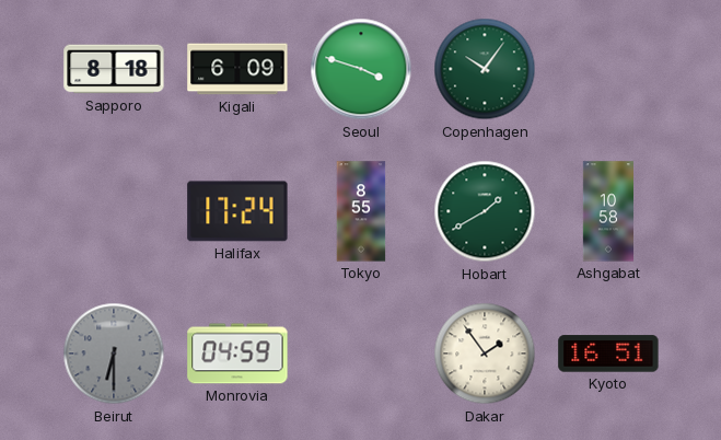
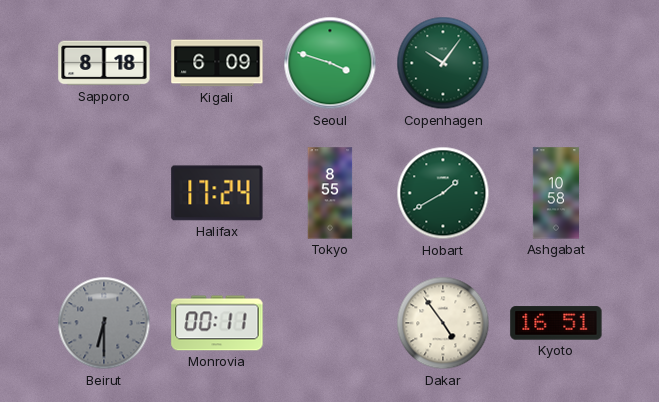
Monrovia: 04:59 -> 00:11
Dakar: 1:54 -> 4:54
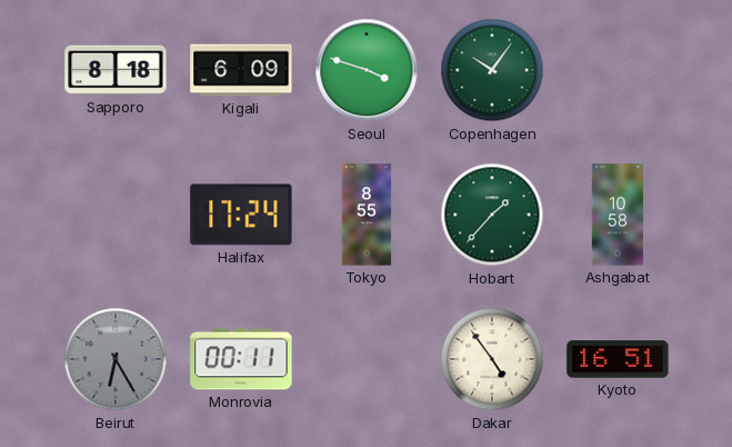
Hobart: 1:40 -> 1:37
Beirut: 6:30 -> 6:25
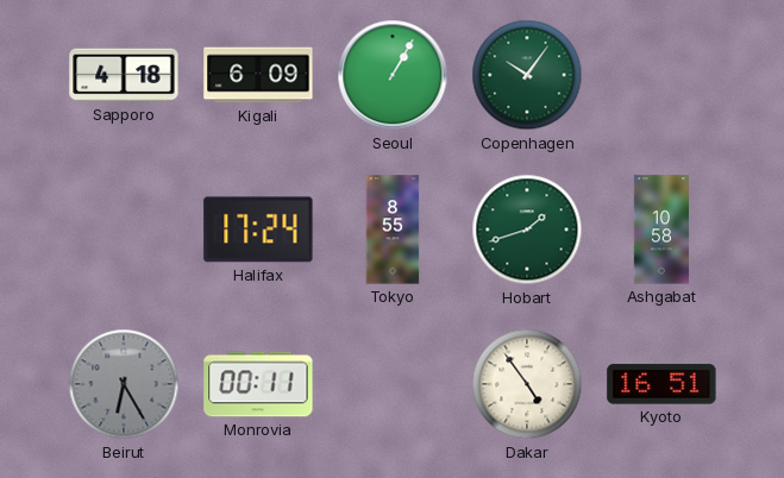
Sapporo: 8:18 -> 4:18
Seoul: 3:48 -> 1:05
Hobart: 1:37 -> 1:42
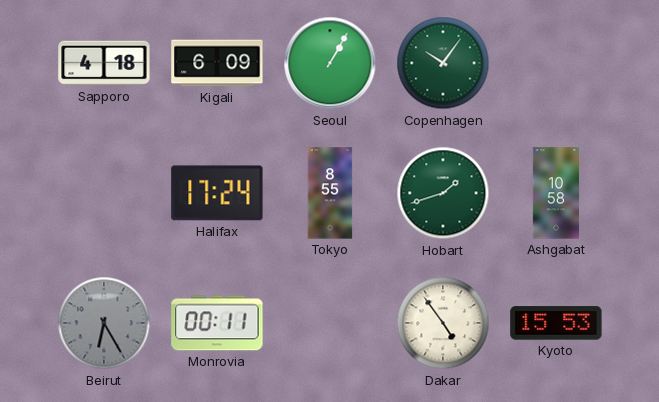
Kyoto: 16:51 -> 15:53
